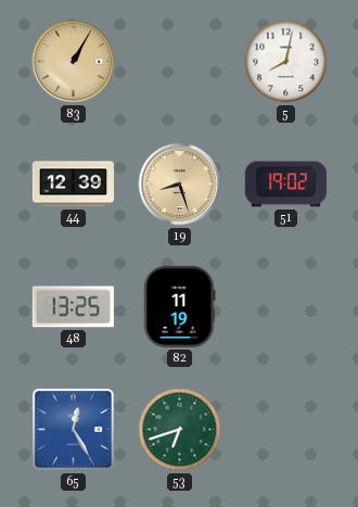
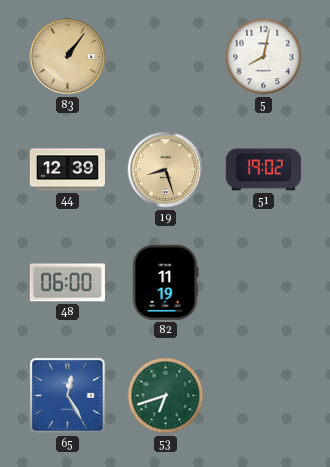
83: 1:05 -> 1:06
48: 13:25 -> 06:00
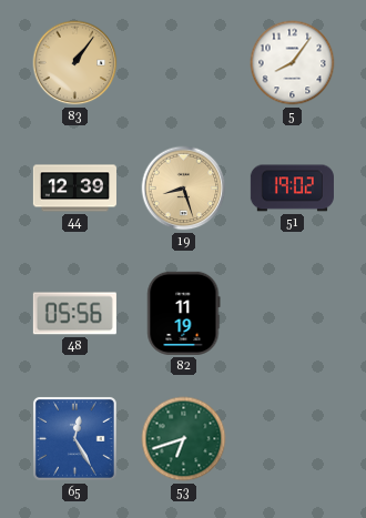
5: 8:02 -> 8:06
48: 06:00 -> 05:56
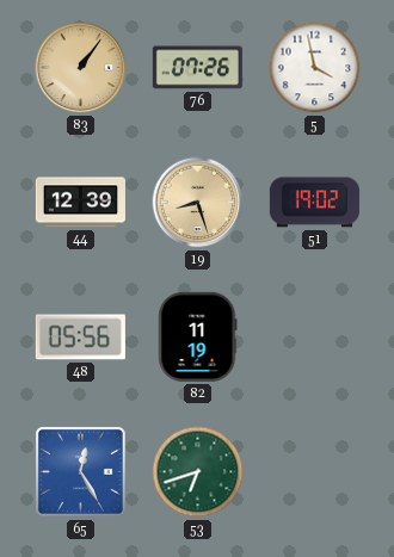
76: none -> 07:26
5: 8:06 -> 3:58
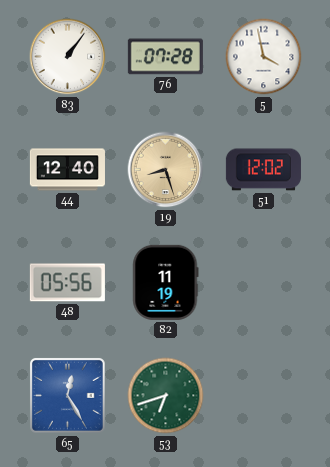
83 dial: champagne -> white
76: 07:26 -> 07:28
44: 12:39 -> 12:40
51: 19:02 -> 12:02
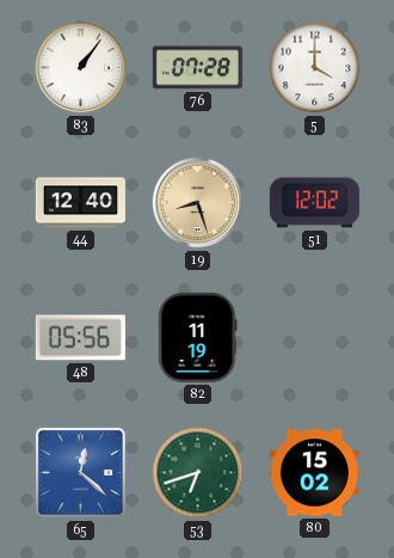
5: 3:58 -> 4:00
65: 12:25 -> 12:22
80: none -> 15:02
